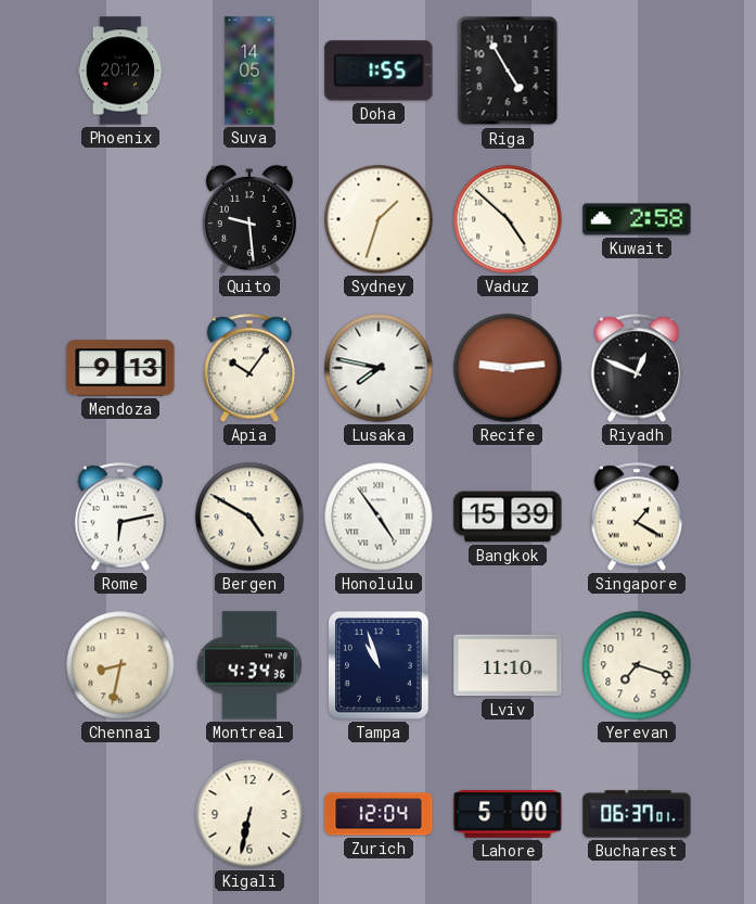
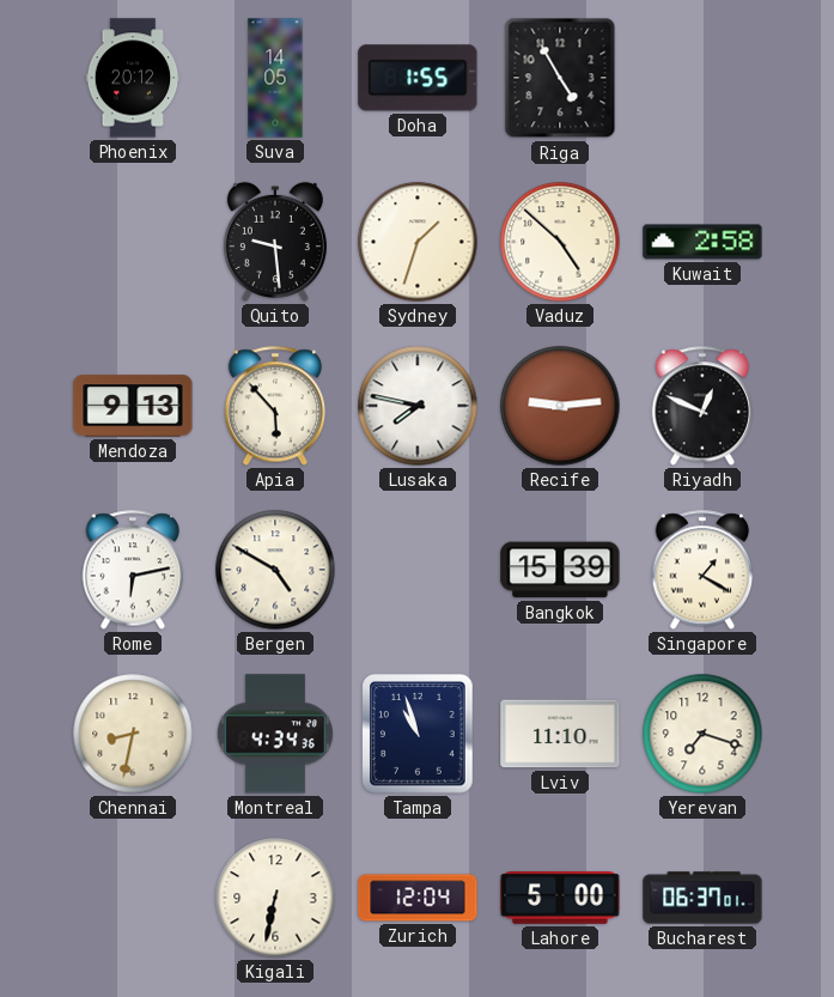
Apia: 10:06 -> 5:53
Honolulu: 4:54 -> none
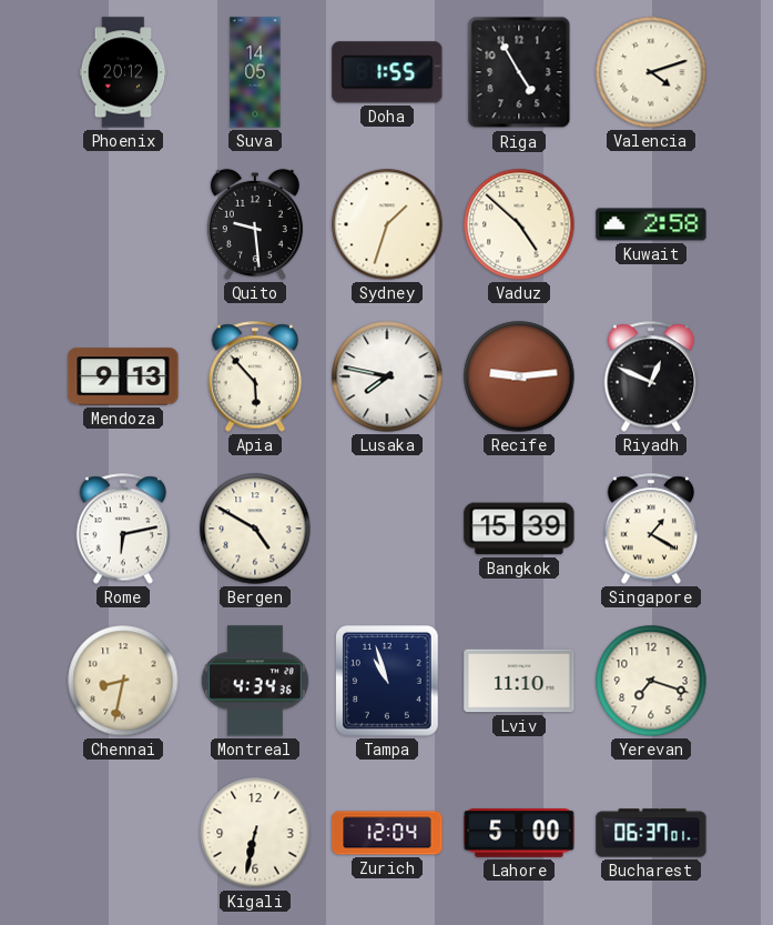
Valencia: none -> 4:12
